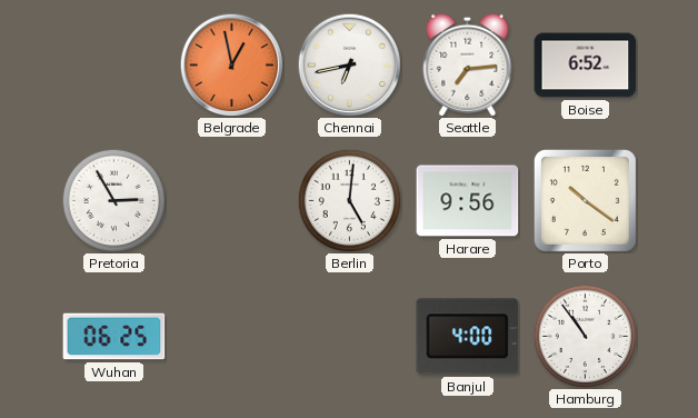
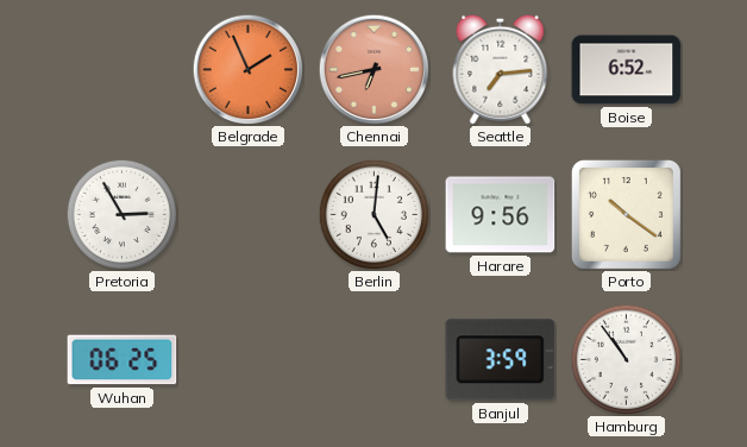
Belgrade: 12:58 -> 1:56
Chennai dial: white -> salmon
Banjul: 4:00 -> 3:59
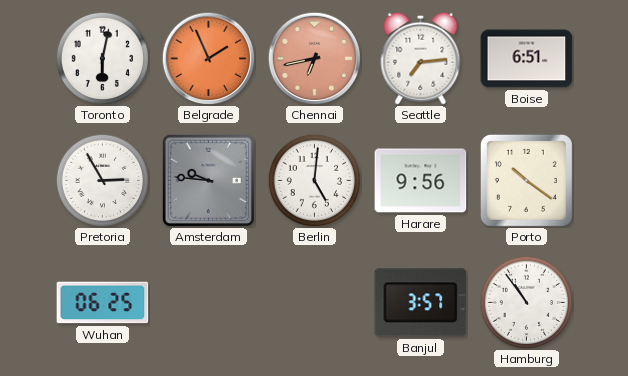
Toronto: none -> 6:02
Boise: 6:52 -> 6:51
Amsterdam: none -> 9:46
Banjul: 3:59 -> 3:57
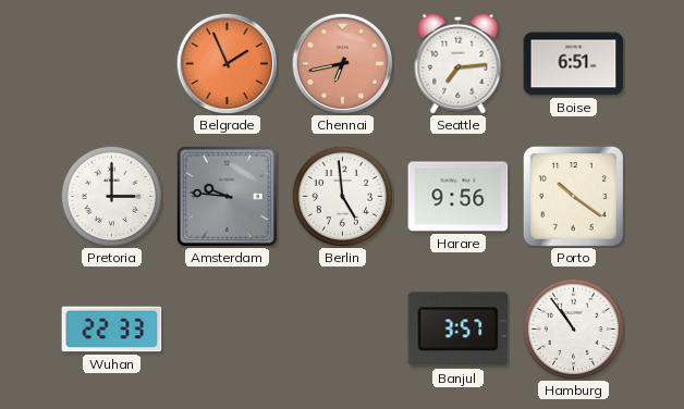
Toronto: 6:02 -> none
Pretoria: 2:55 -> 3:00
Berlin: 5:01 -> 4:59
Wuhan: 06:25 -> 22:33
